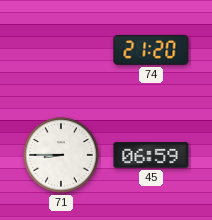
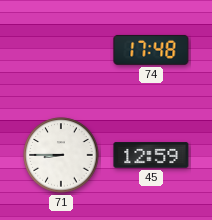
74: 21:20 -> 17:48
45: 06:59 -> 12:59
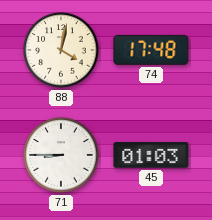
88: none -> 4:02
45: 12:59 -> 01:03
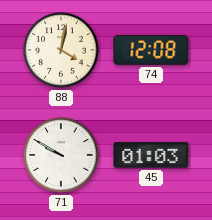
74: 17:48 -> 12:08
71: 8:45 -> 9:50
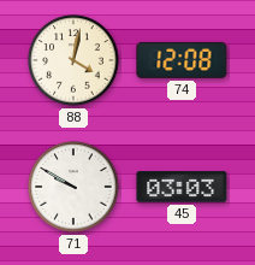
45: 01:03 -> 03:03
